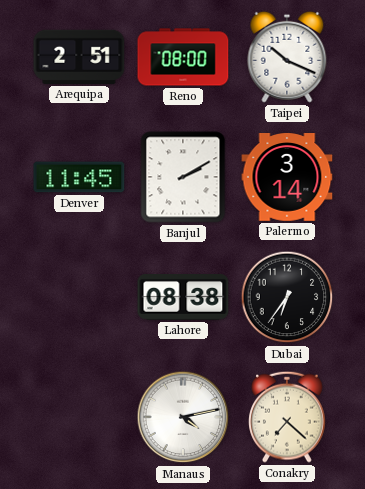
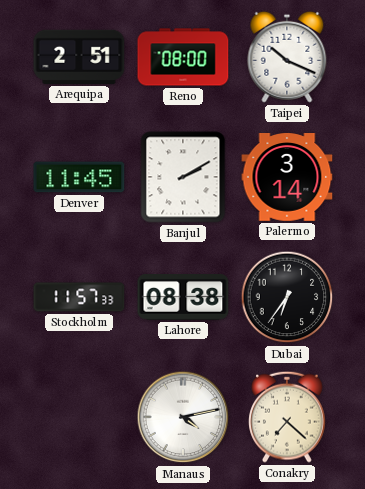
Stockholm: none -> 11:57
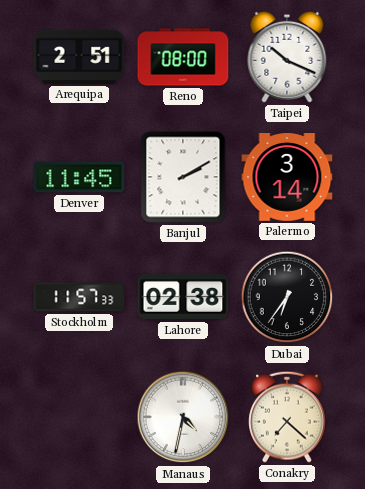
Lahore: 08:38 -> 02:38
Manaus: 4:13 -> 4:32
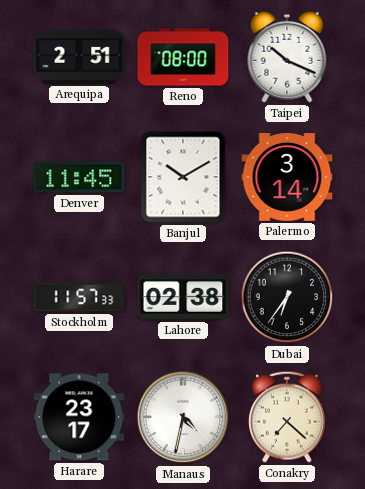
Banjul: 2:10 -> 10:10
Harare: none -> 23:17
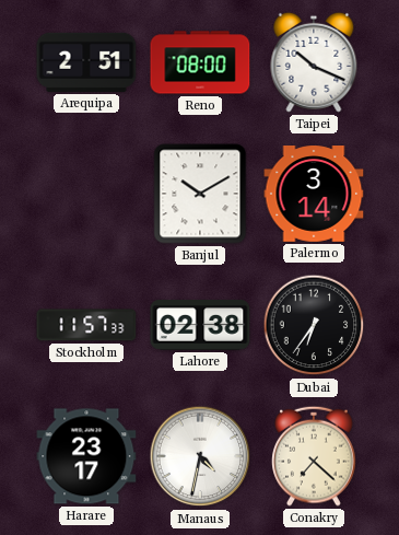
Denver: 11:45 -> none
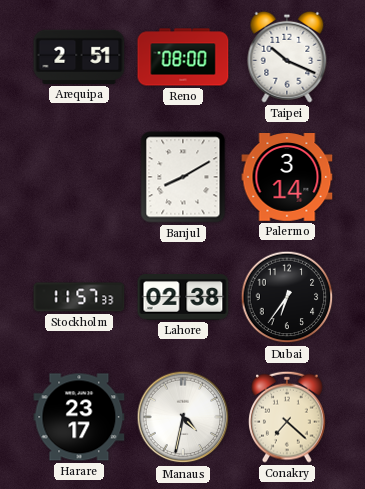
Banjul: 10:10 -> 8:10
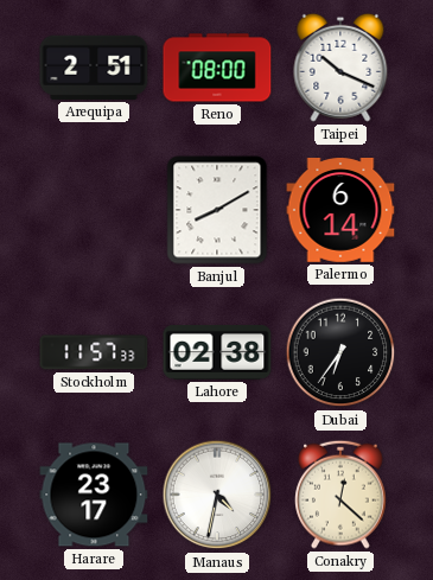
Palermo: 3:14 -> 6:14
Conakry: 7:22 -> 12:22
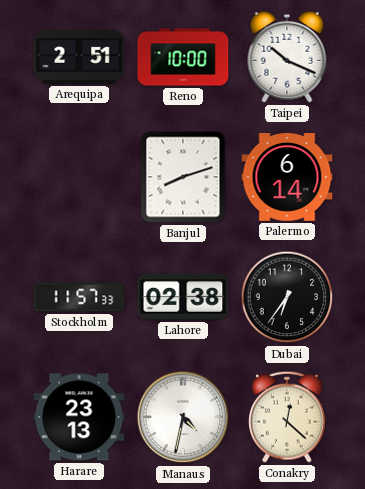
Reno: 08:00 -> 10:00
Banjul: 8:10 -> 8:12
Harare: 23:17 -> 23:13
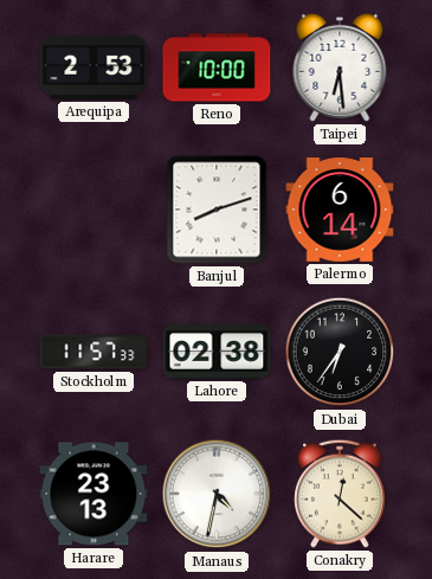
Arequipa: 2:51 -> 2:53
Taipei: 10:19 -> 6:29
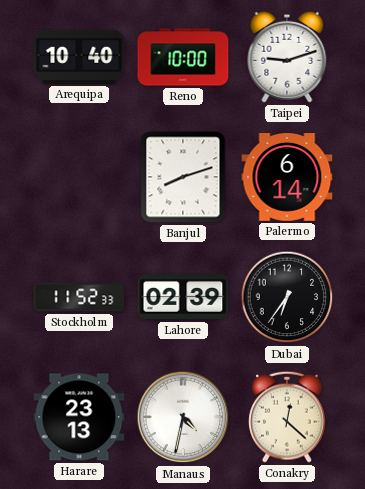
Arequipa: 2:53 -> 10:40
Taipei: 6:29 -> 9:12
Stockholm: 11:57 -> 11:52
Lahore: 02:38 -> 02:39
